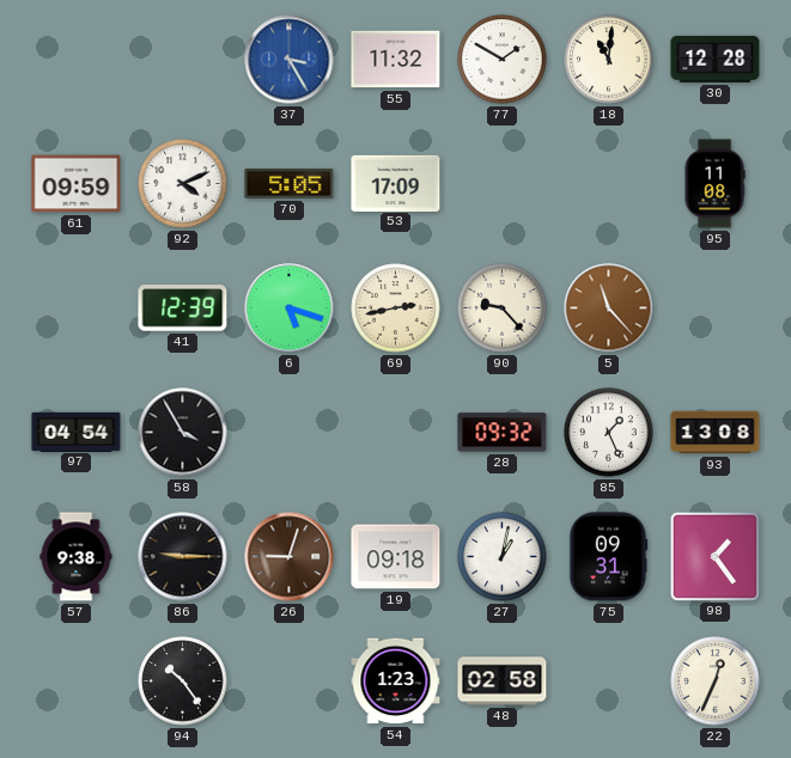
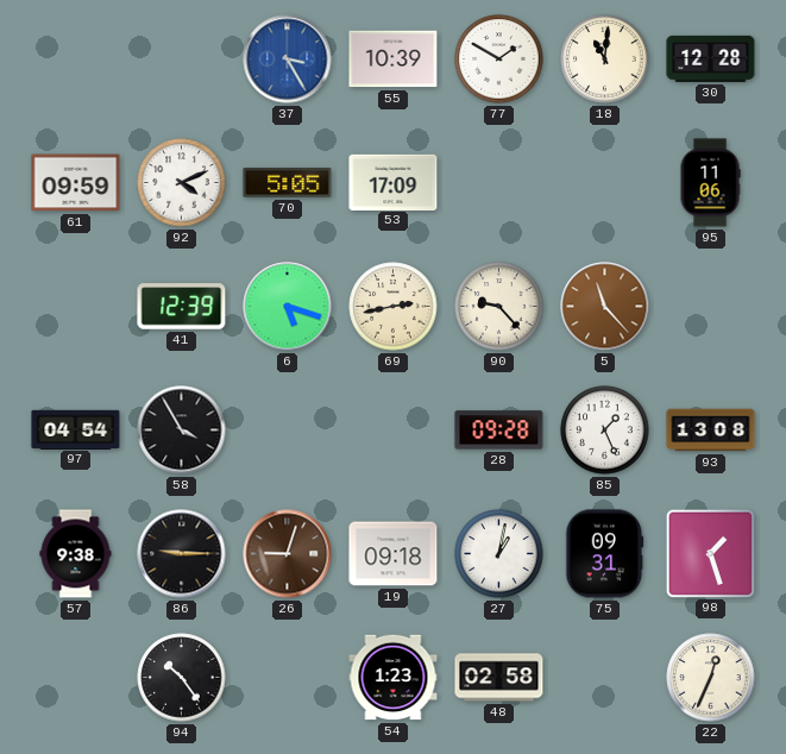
55: 11:32 -> 10:39
95: 11:08 -> 11:06
28: 09:32 -> 09:28
98: 1:24 -> 1:27
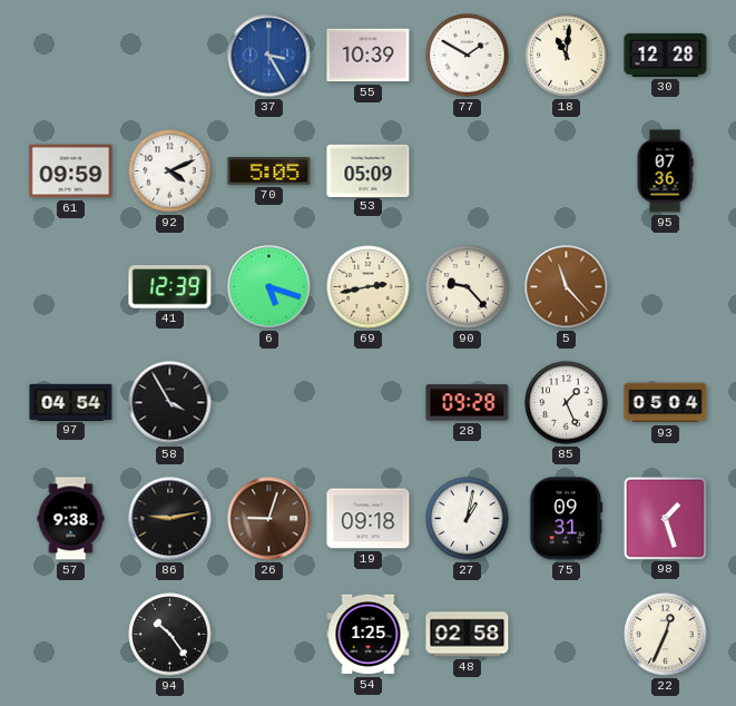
53: 17:09 -> 05:09
95: 11:06 -> 07:36
93: 13:08 -> 05:04
86: 9:15 -> 9:13
54: 1:23 -> 1:25
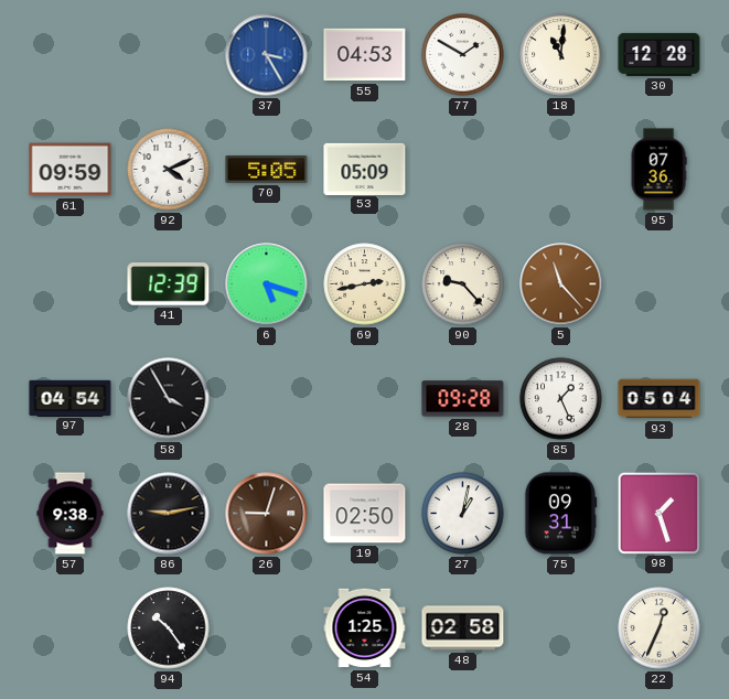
55: 10:39 -> 04:53
19: 09:18 -> 02:50
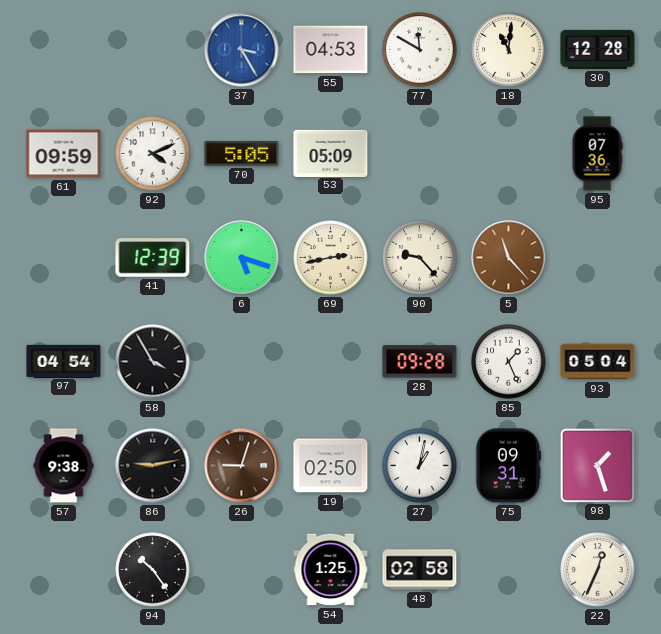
77: 1:50 -> 11:50
